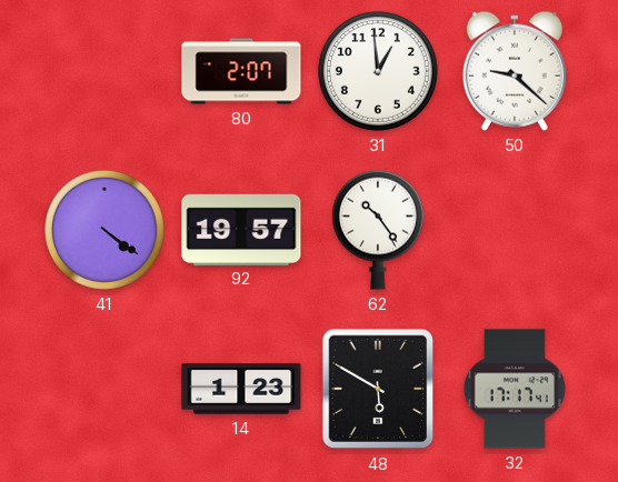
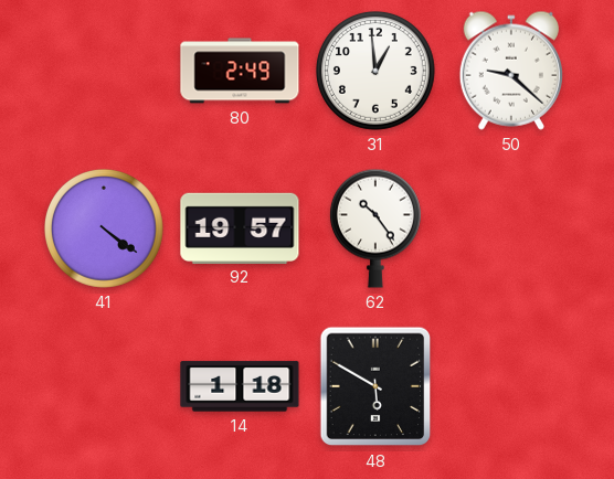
80: 2:07 -> 2:49
14: 1:23 -> 1:18
32: 17:17 -> none
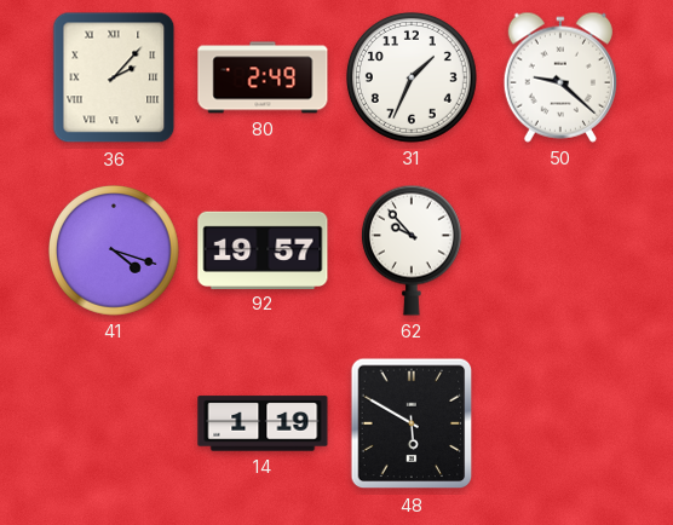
36: none -> 2:07
31: 12:59 -> 1:34
41: 4:21 -> 4:18
62: 10:24 -> 9:53
14: 1:18 -> 1:19
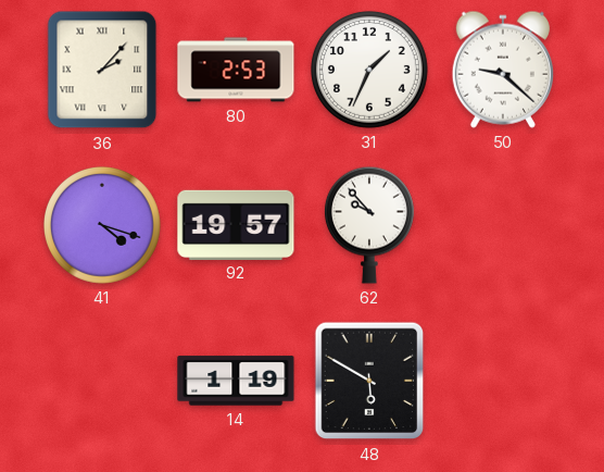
80: 2:49 -> 2:53
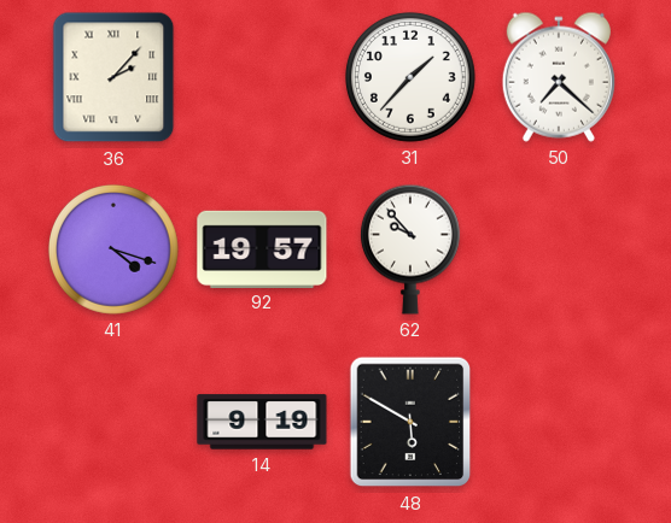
80: 2:53 -> none
31: 1:34 -> 1:37
50: 9:22 -> 7:22
14: 1:19 -> 9:19
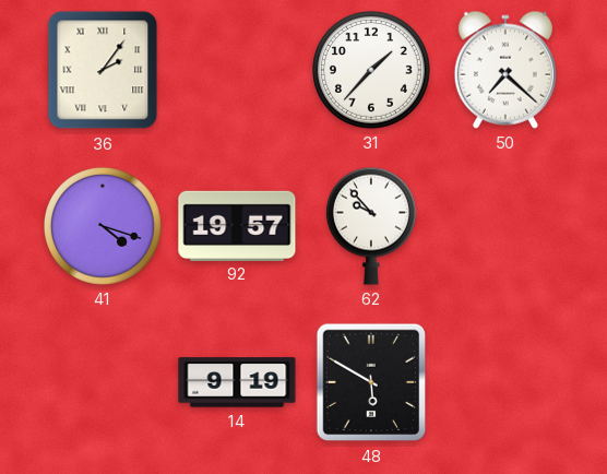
36: 2:07 -> 2:06
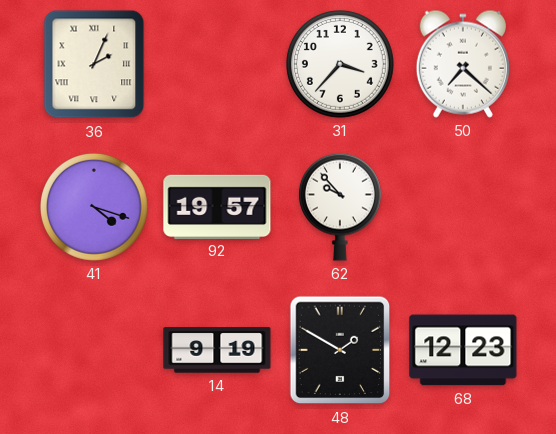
36: 2:06 -> 2:04
31: 1:37 -> 3:37
48: 5:50 -> 1:50
68: none -> 12:23
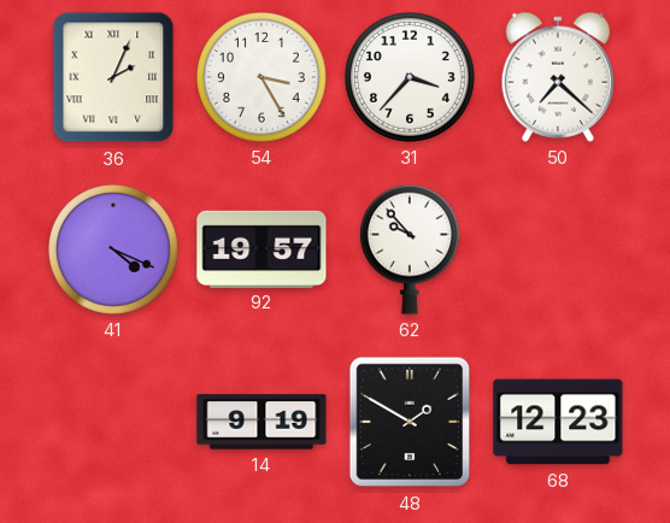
54: none -> 3:25
41: 4:18 -> 4:19
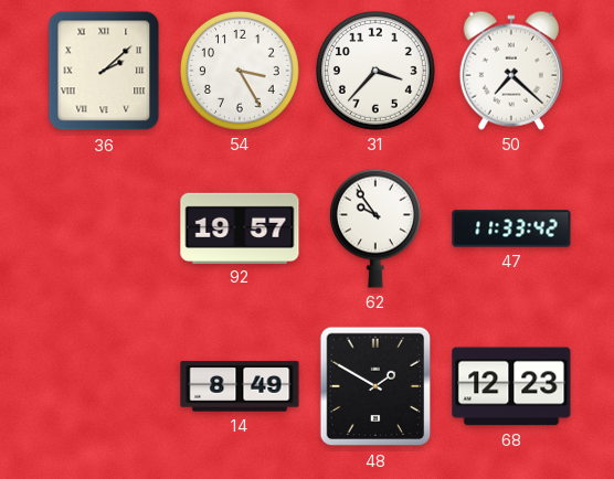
36: 2:04 -> 2:08
41: 4:19 -> none
62: 9:53 -> 9:54
47: none -> 11:33
14: 9:19 -> 8:49
